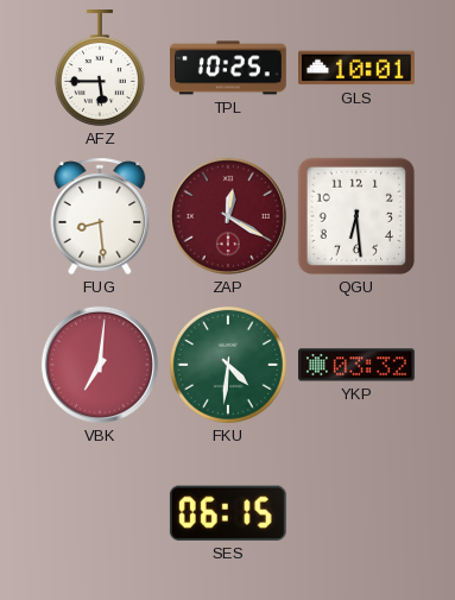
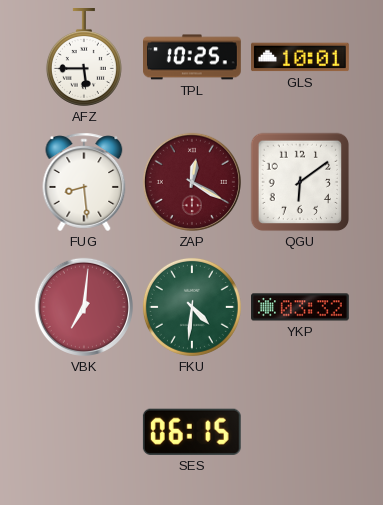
QGU: 6:29 -> 6:09
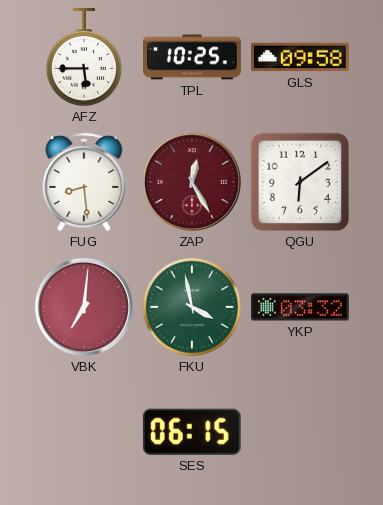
GLS: 10:01 -> 09:58
ZAP: 12:20 -> 12:25
FKU: 4:31 -> 3:58
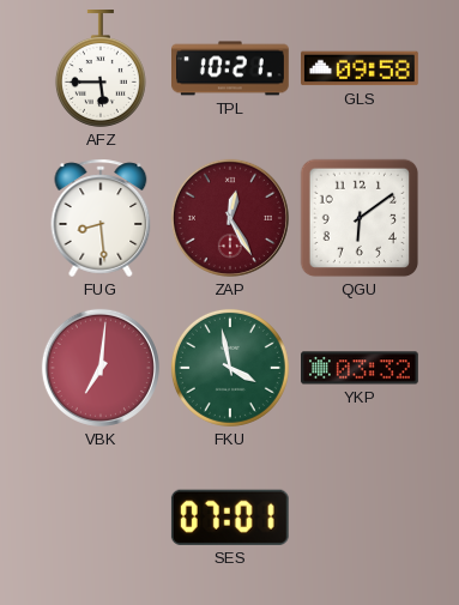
TPL: 10:25 -> 10:21
SES: 06:15 -> 07:01
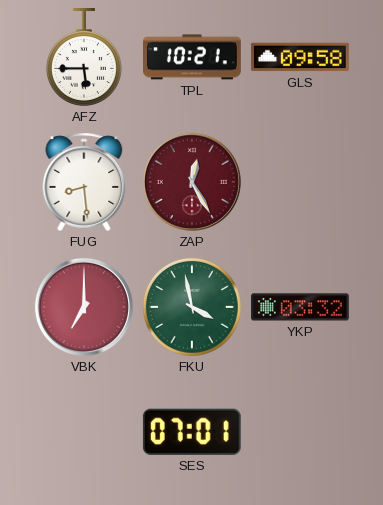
QGU: 6:09 -> none
VBK: 7:01 -> 7:00
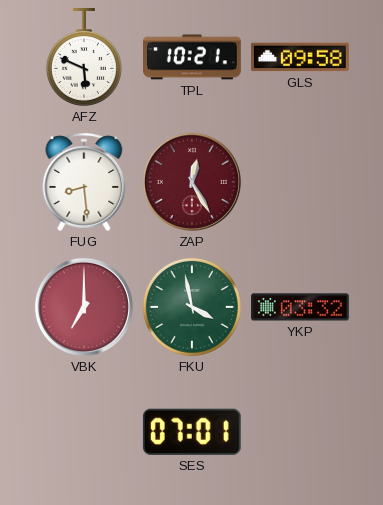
AFZ: 5:45 -> 5:49
